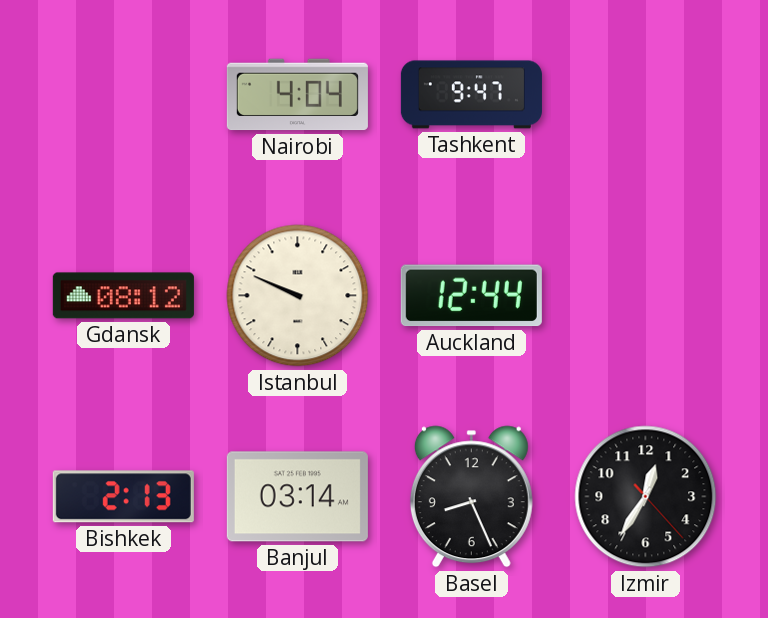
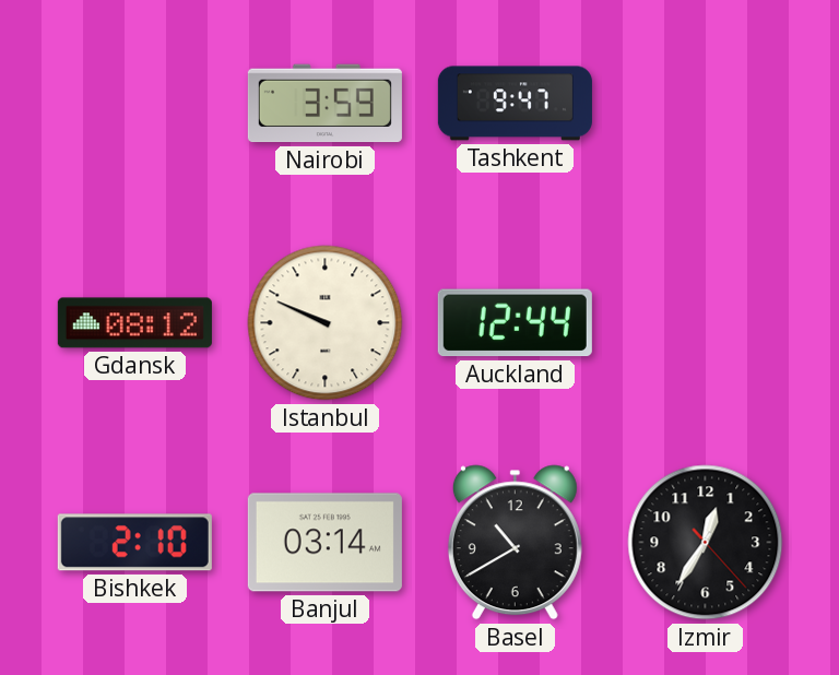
Nairobi: 4:04 -> 3:59
Bishkek: 2:13 -> 2:10
Basel: 8:26 -> 10:40
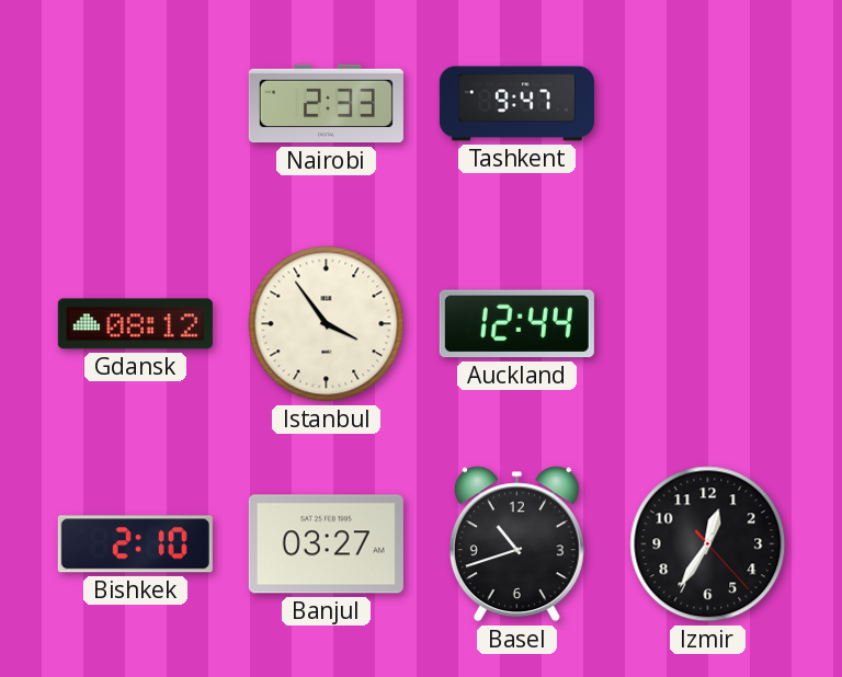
Nairobi: 3:59 -> 2:33
Istanbul: 9:49 -> 3:54
Banjul: 03:14 -> 03:27
Basel: 10:40 -> 10:42
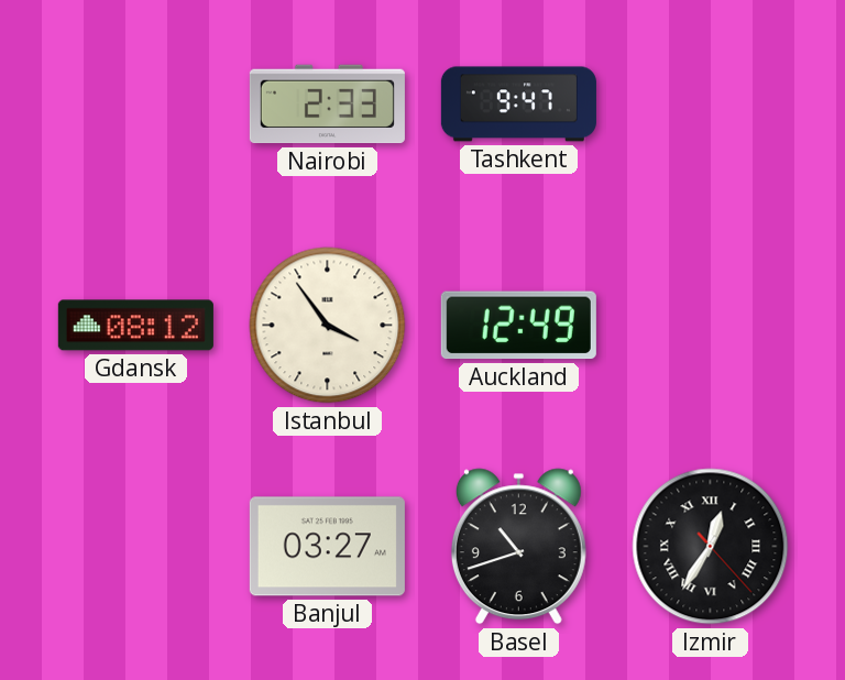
Auckland: 12:44 -> 12:49
Bishkek: 2:10 -> none
Izmir numerals: Arabic -> Roman
